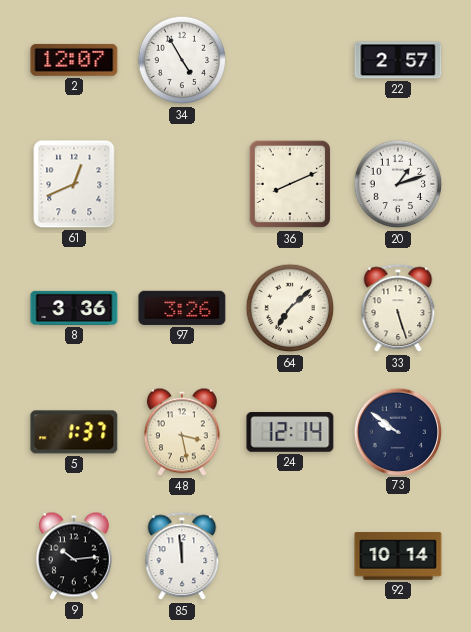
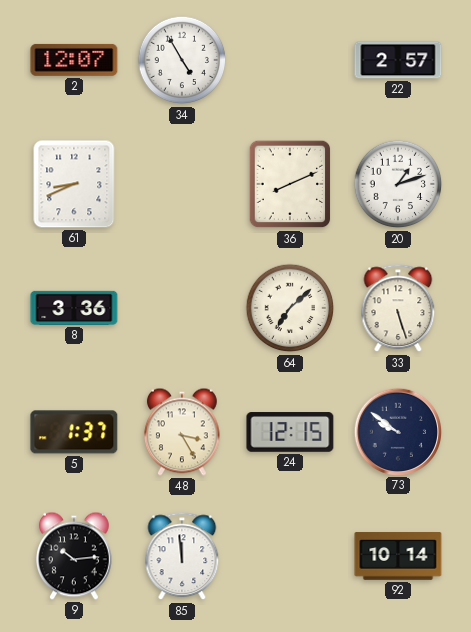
61: 12:41 -> 8:41
97: 3:26 -> none
48: 3:28 -> 3:25
24: 12:14 -> 12:15
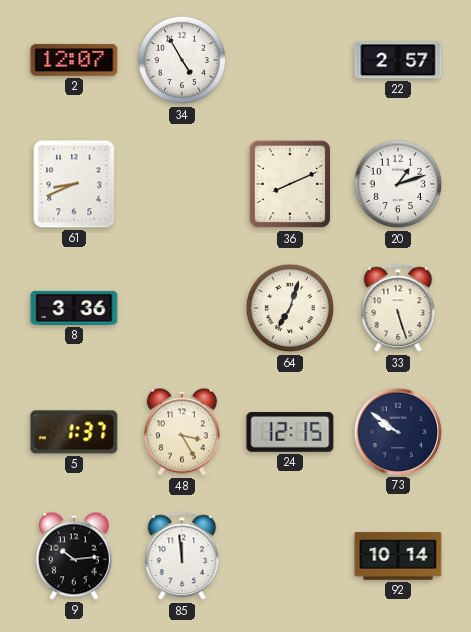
64: 7:08 -> 7:03
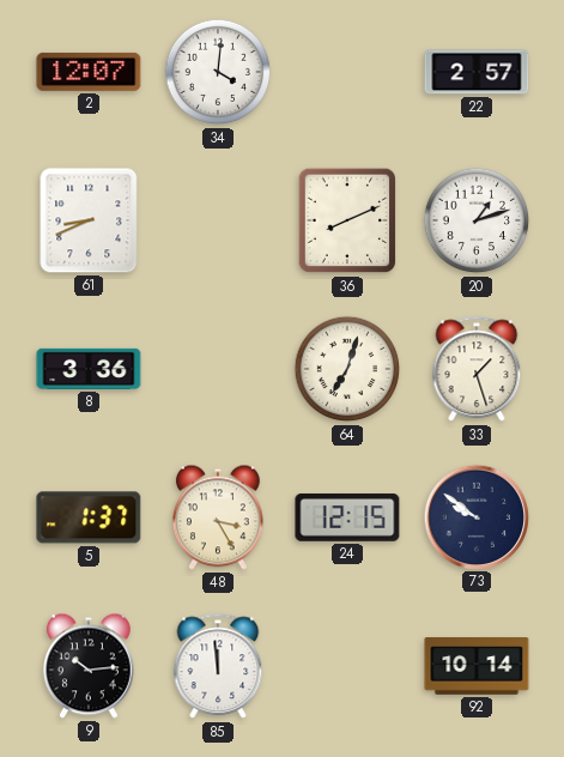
34: 4:55 -> 4:01
33: 5:27 -> 1:27
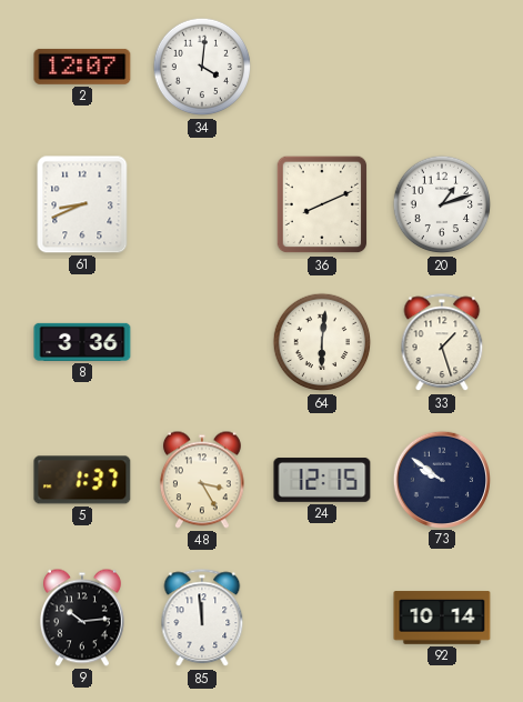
22: 2:57 -> none
64: 7:03 -> 6:01
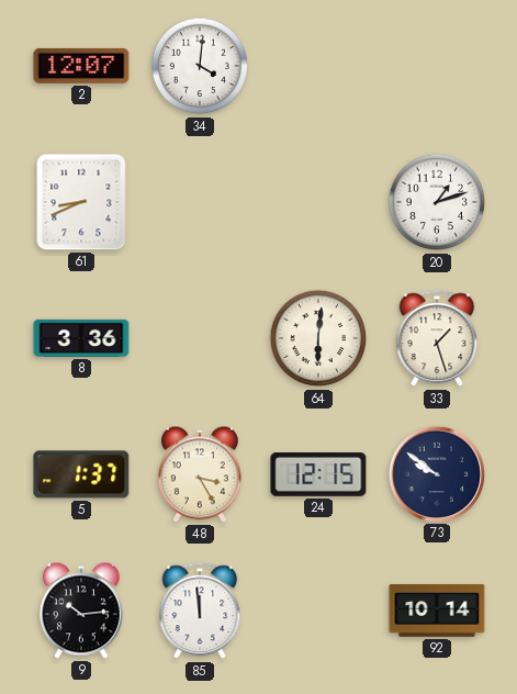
36: 8:11 -> none
